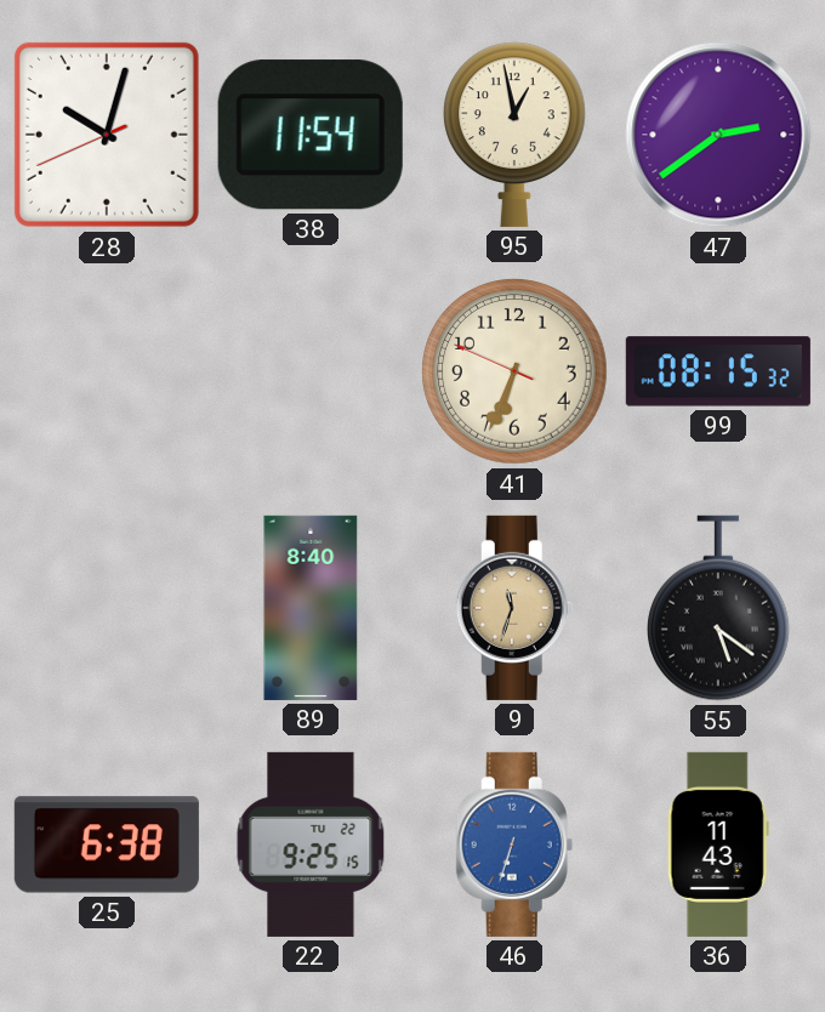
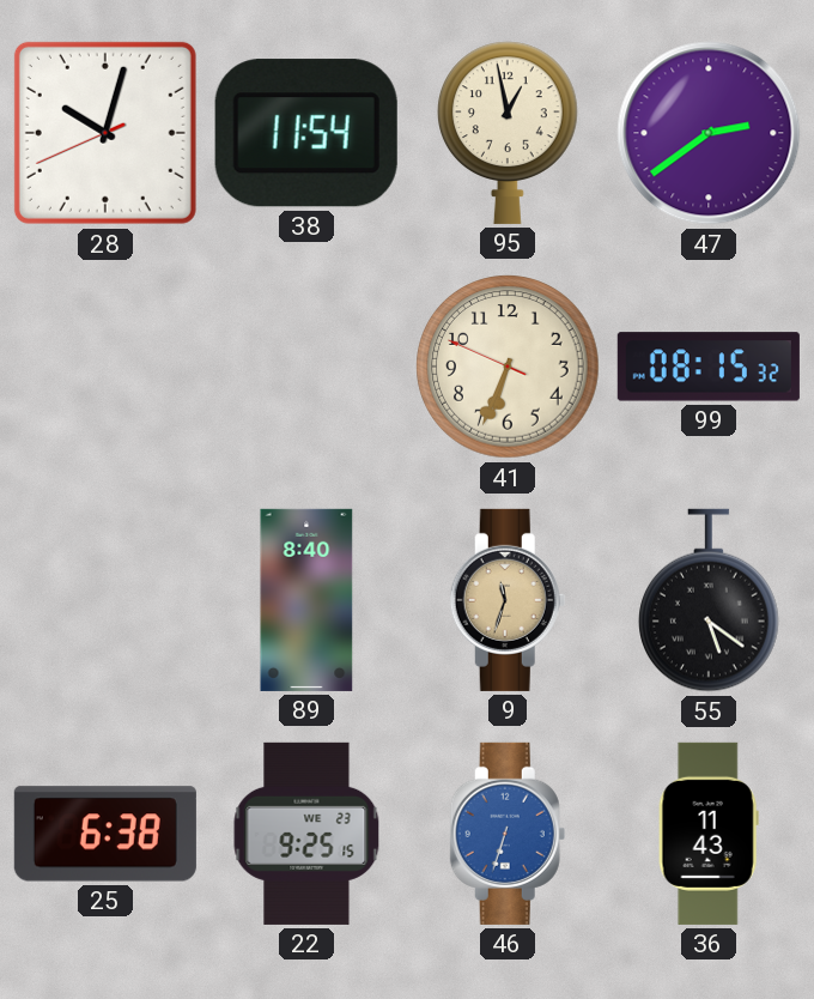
22 date: TU 22 -> WE 23
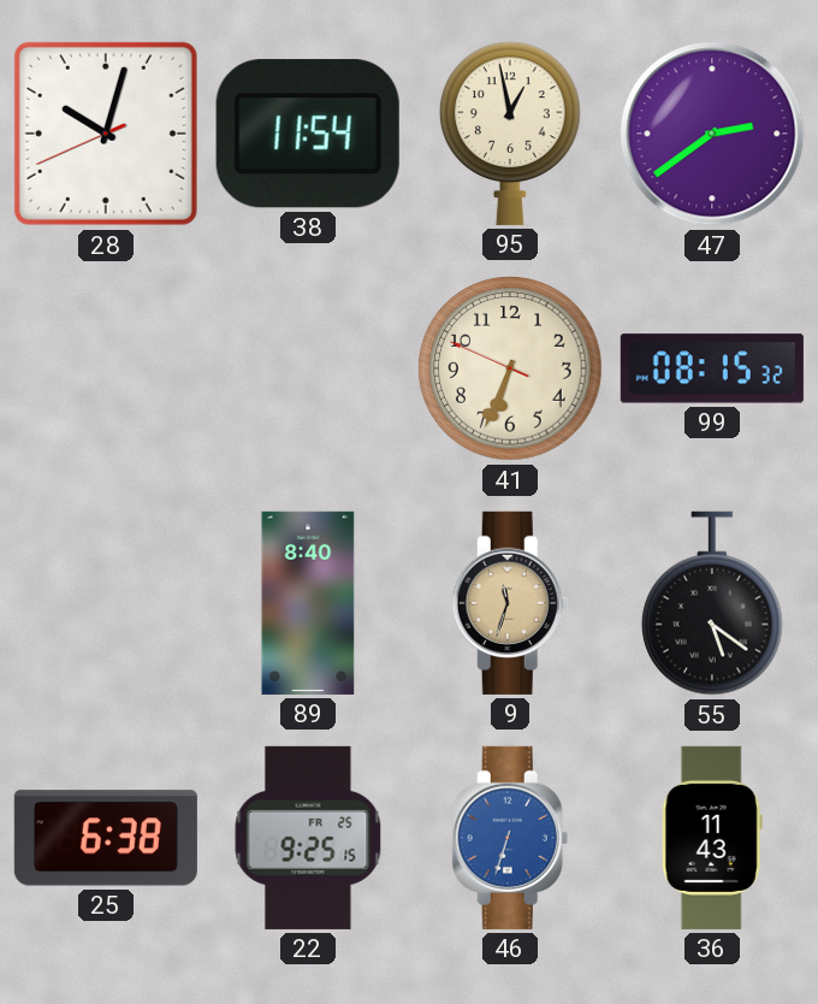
22 date: WE 23 -> FR 25
